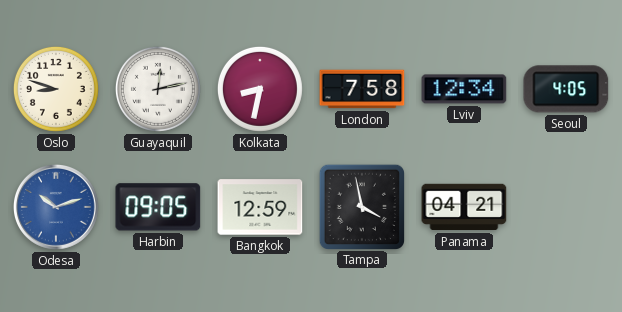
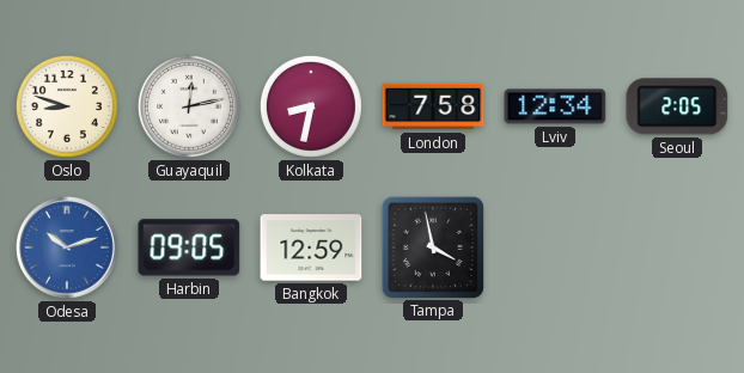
Seoul: 4:05 -> 2:05
Panama: 04:21 -> none
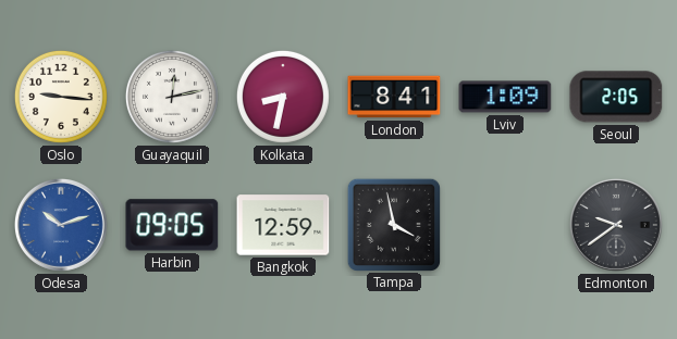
Oslo: 8:48 -> 9:16
London: 7:58 -> 8:41
Lviv: 12:34 -> 1:09
Edmonton: none -> 9:39
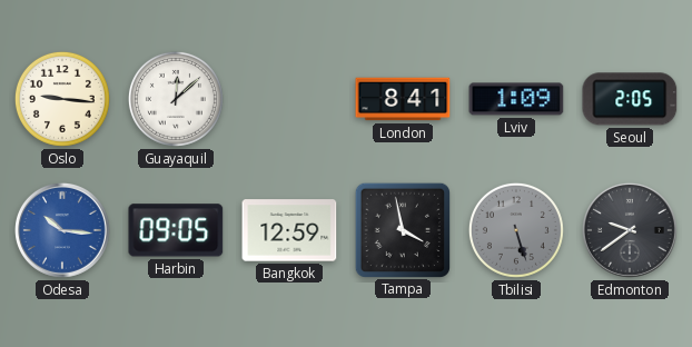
Guayaquil: 12:13 -> 12:08
Kolkata: 8:32 -> none
Odesa: 10:12 -> 10:16
Tbilisi: none -> 5:27
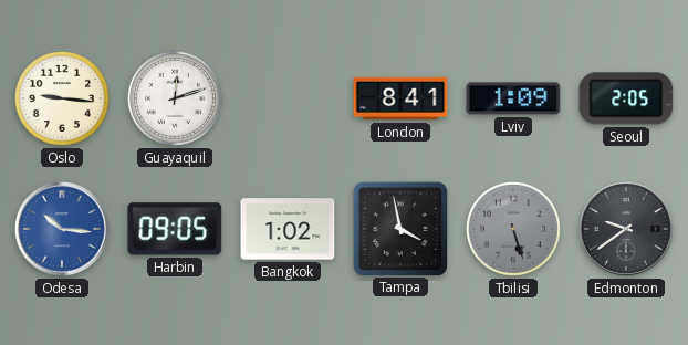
Guayaquil: 12:08 -> 12:12
Bangkok: 12:59 -> 1:02
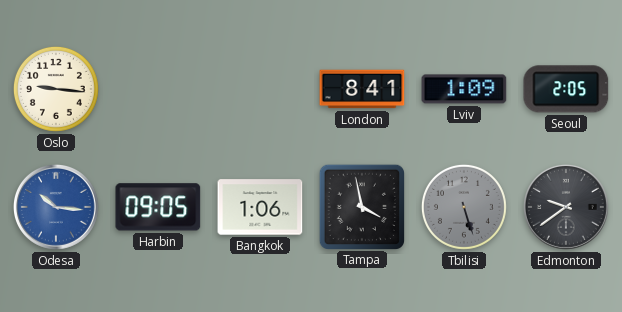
Guayaquil: 12:12 -> none
Bangkok: 1:02 -> 1:06
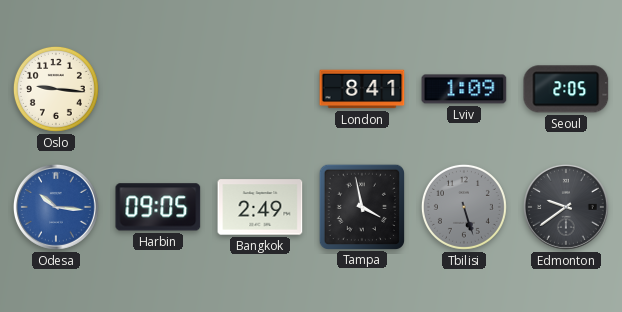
Bangkok: 1:06 -> 2:49
